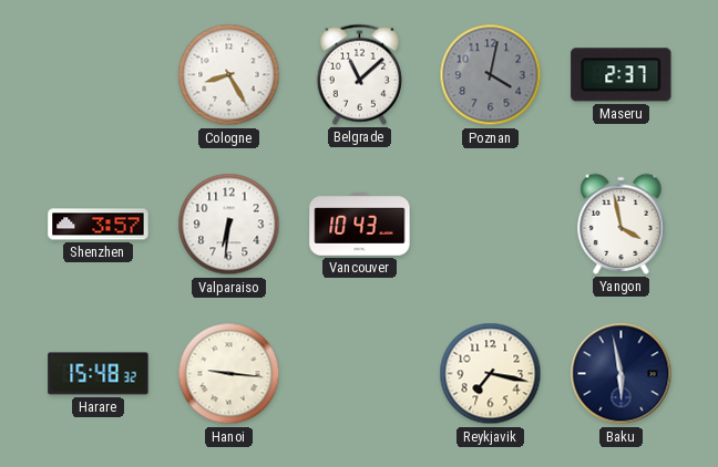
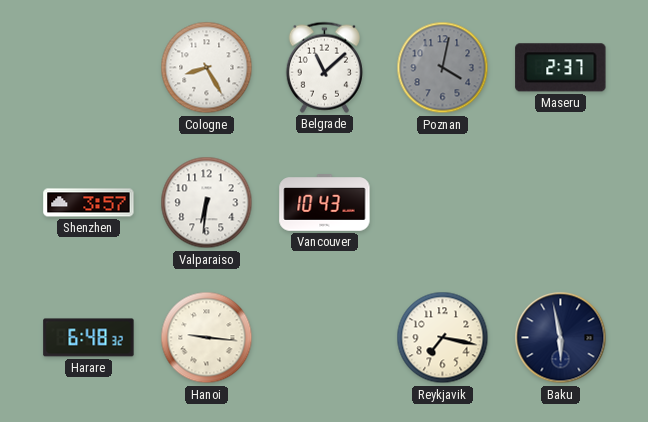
Yangon: 3:58 -> none
Harare: 15:48 -> 6:48
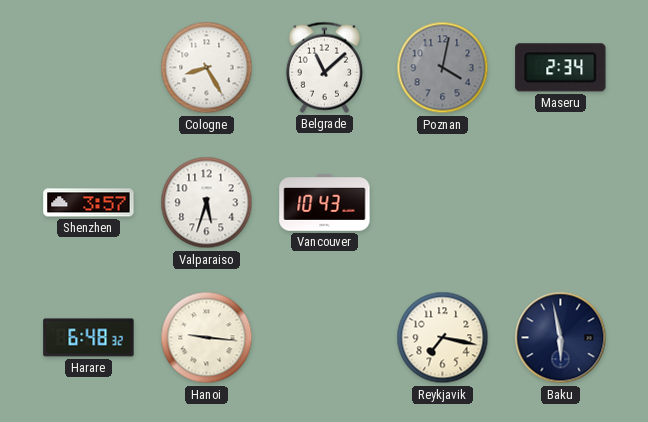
Maseru: 2:37 -> 2:34
Valparaiso: 6:31 -> 5:33
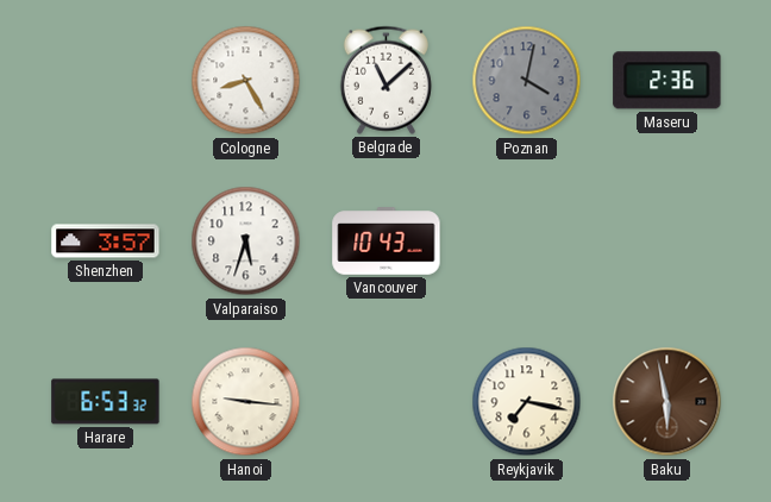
Maseru: 2:34 -> 2:36
Harare: 6:48 -> 6:53
Baku dial: navy -> brown
